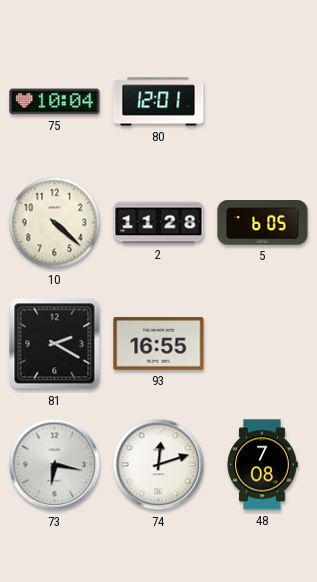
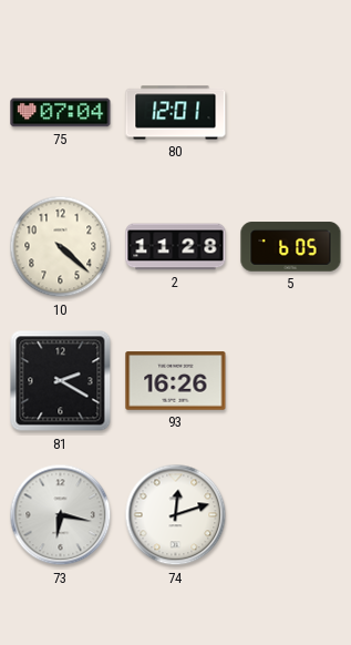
75: 10:04 -> 07:04
93: 16:55 -> 16:26
48: 7:08 -> none
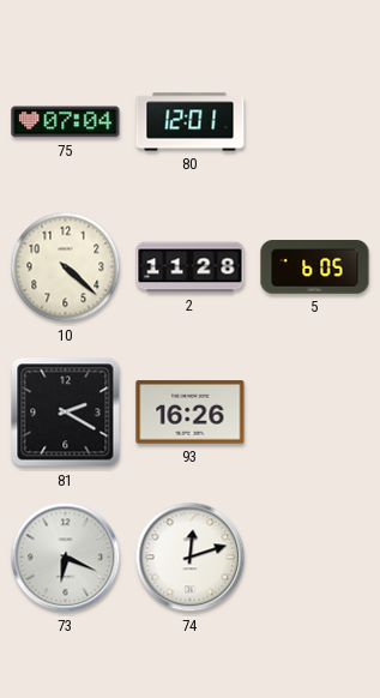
73: 6:17 -> 6:19
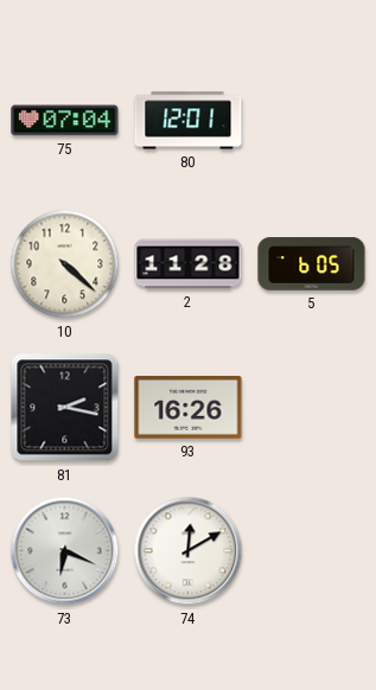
81: 2:20 -> 2:17
74: 12:12 -> 12:10
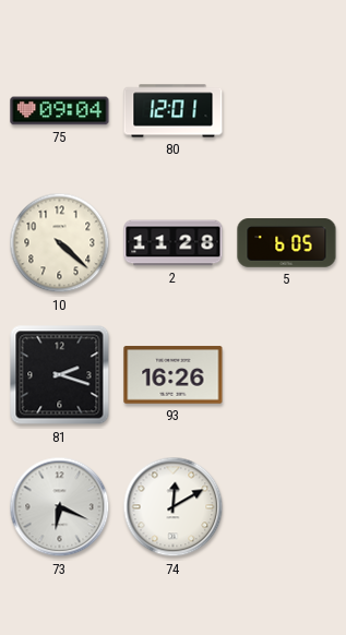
75: 07:04 -> 09:04
81: 2:17 -> 2:18
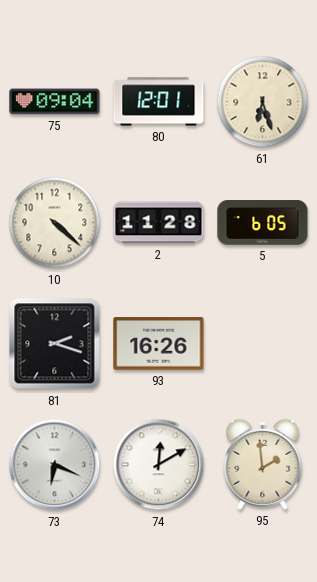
61: none -> 6:27
95: none -> 1:59
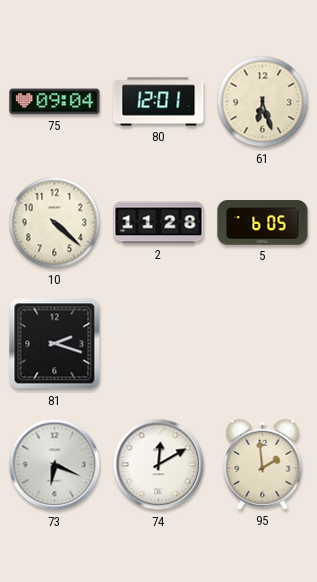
93: 16:26 -> none
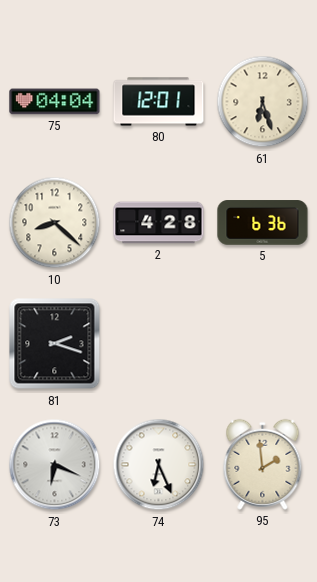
75: 09:04 -> 04:04
10: 4:22 -> 8:22
2: 11:28 -> 4:28
5: 6:05 -> 6:36
74: 12:10 -> 6:26
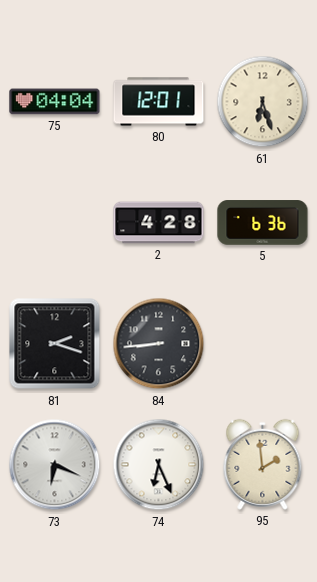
10: 8:22 -> none
84: none -> 8:44
